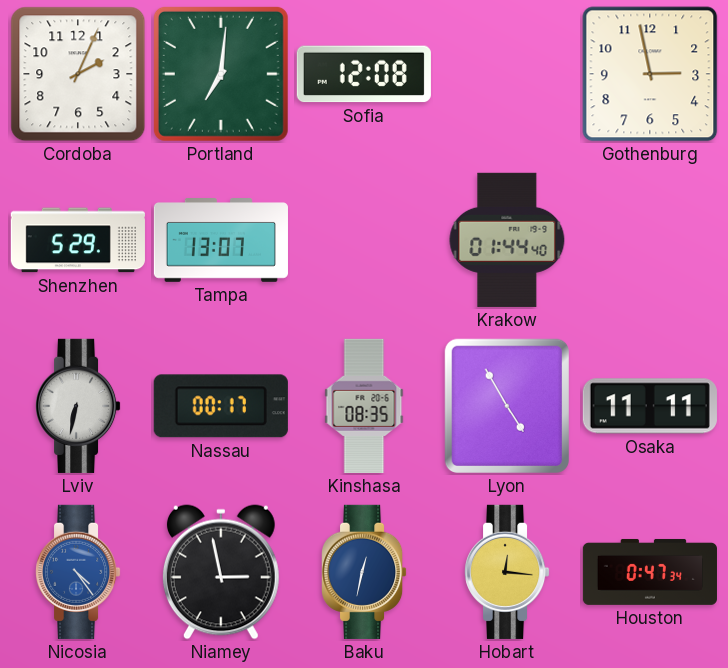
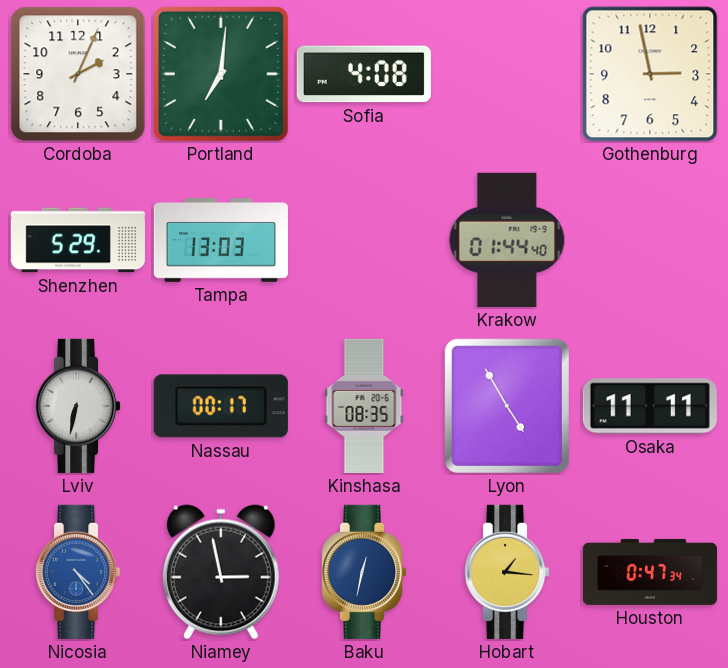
Sofia: 12:08 -> 4:08
Tampa: 13:07 -> 13:03
Hobart: 12:16 -> 1:16
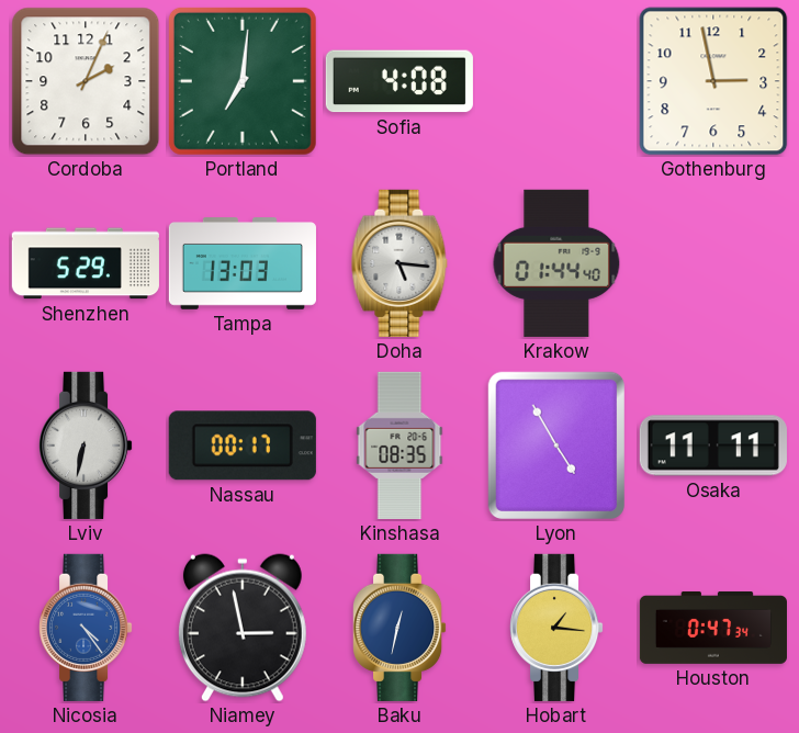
Doha: none -> 5:16
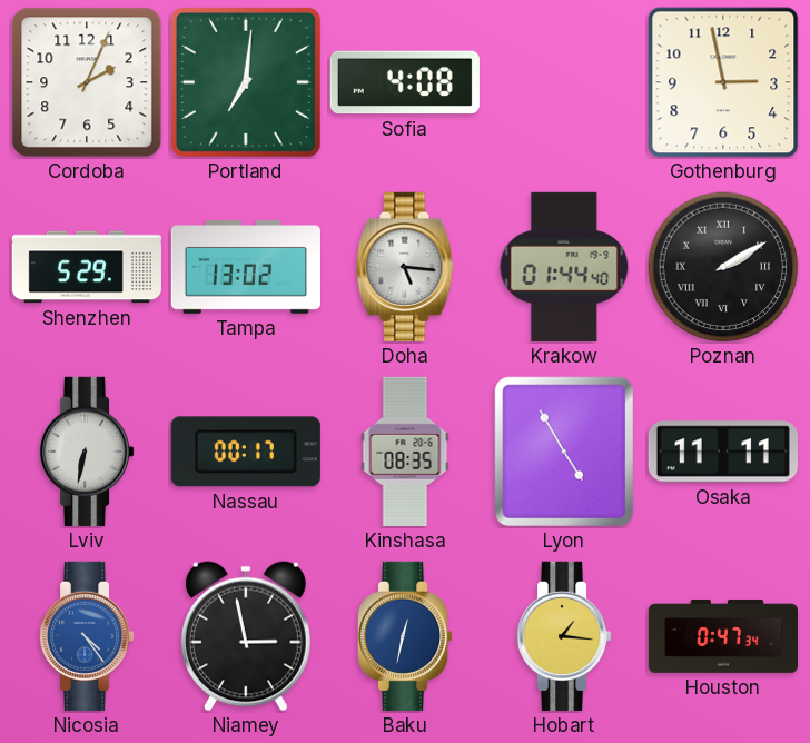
Tampa: 13:03 -> 13:02
Poznan: none -> 2:10
